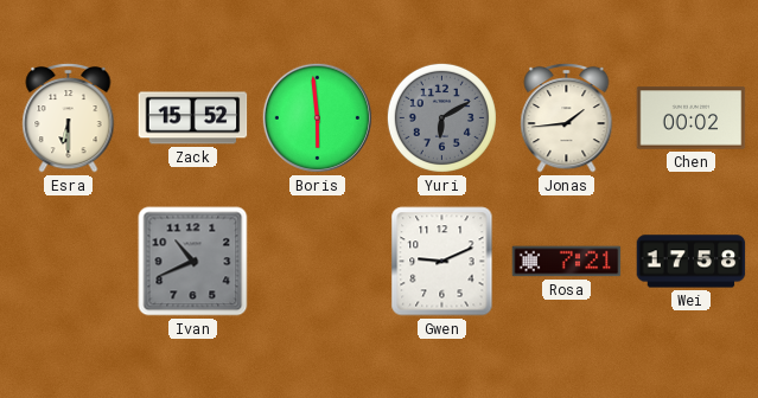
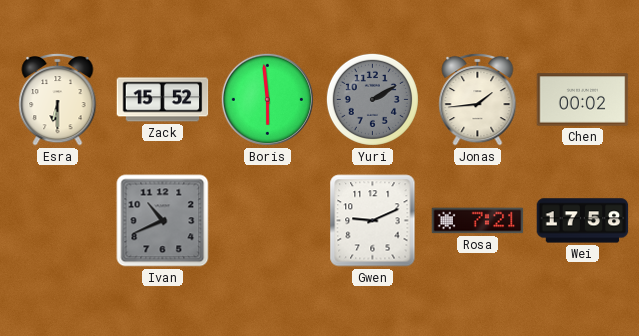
Yuri: 6:10 -> 2:10
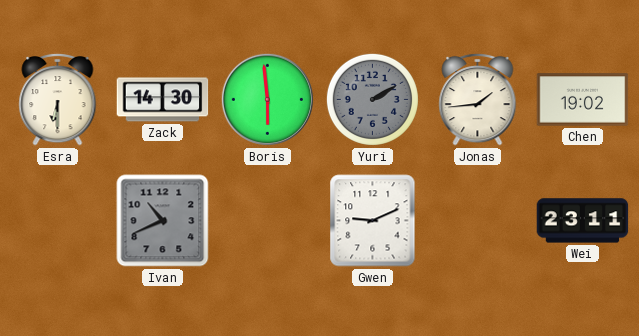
Zack: 15:52 -> 14:30
Chen: 00:02 -> 19:02
Rosa: 7:21 -> none
Wei: 17:58 -> 23:11
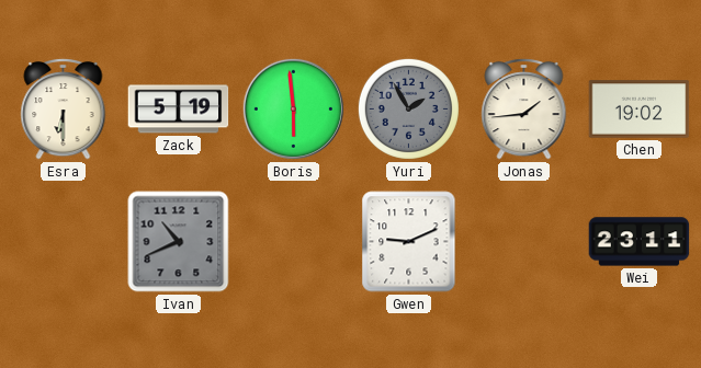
Zack: 14:30 -> 5:19
Yuri: 2:10 -> 1:55
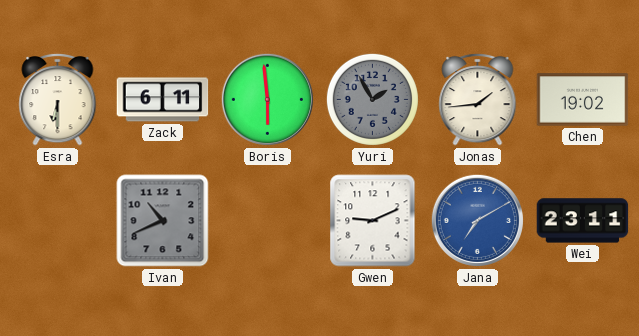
Zack: 5:19 -> 6:11
Jana: none -> 7:10
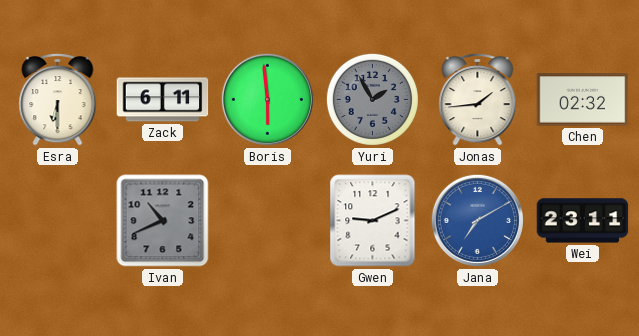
Chen: 19:02 -> 02:32
